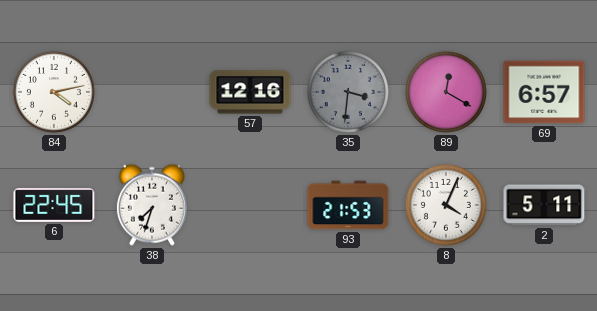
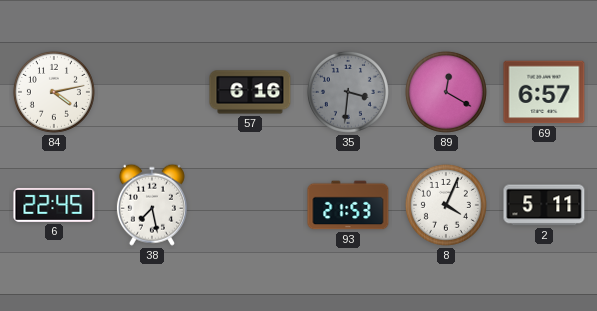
57: 12:16 -> 6:16
38: 7:33 -> 7:28
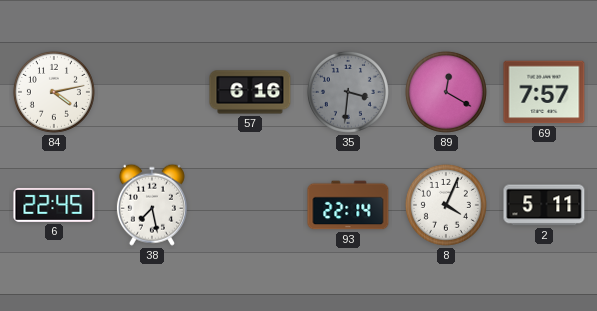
69: 6:57 -> 7:57
93: 21:53 -> 22:14
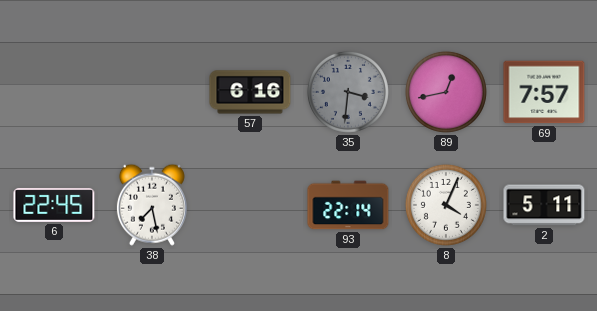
84: 4:13 -> none
89: 12:20 -> 12:43
